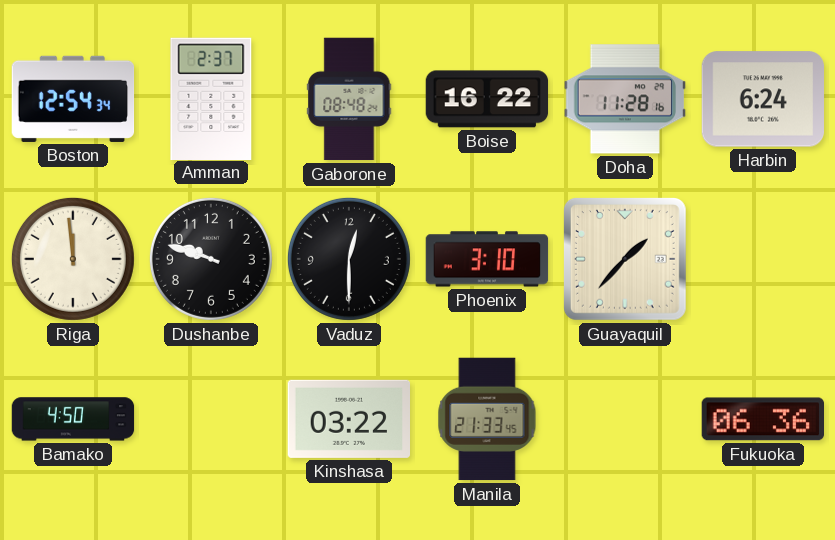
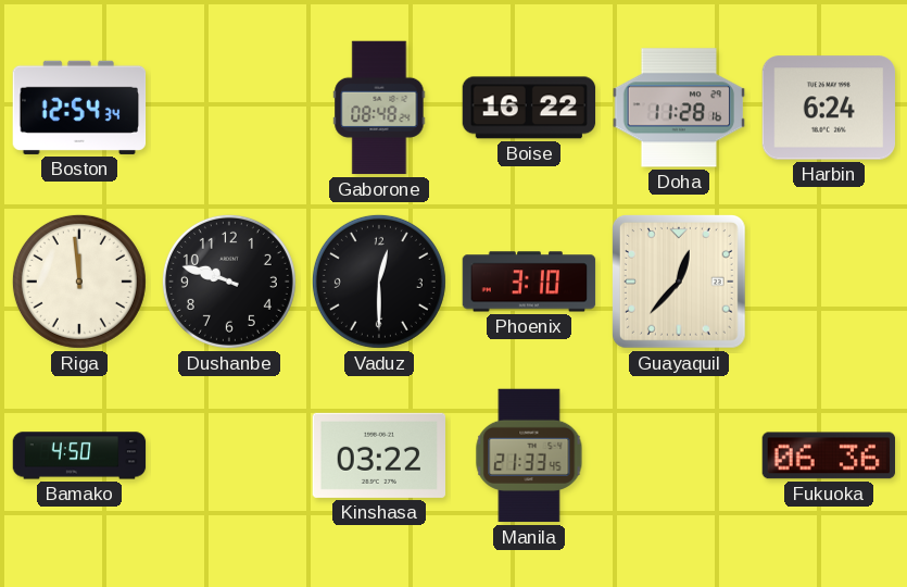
Amman: 2:37 -> none
Guayaquil: 1:37 -> 12:37
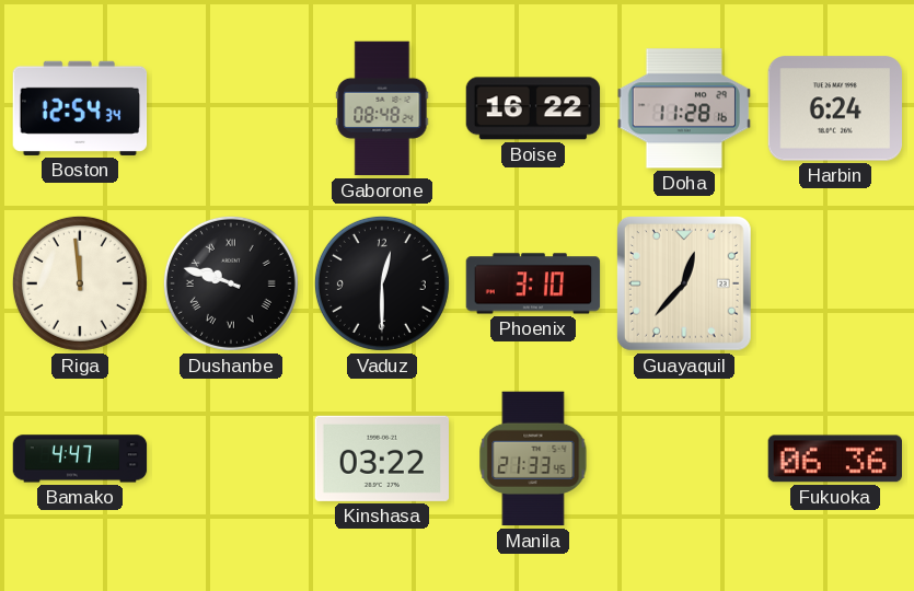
Dushanbe numerals: Arabic -> Roman
Bamako: 4:50 -> 4:47
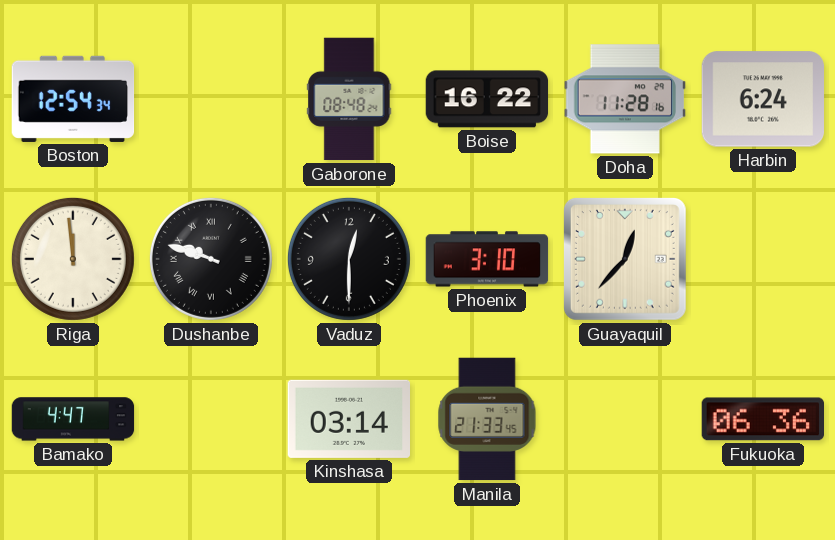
Kinshasa: 03:22 -> 03:14
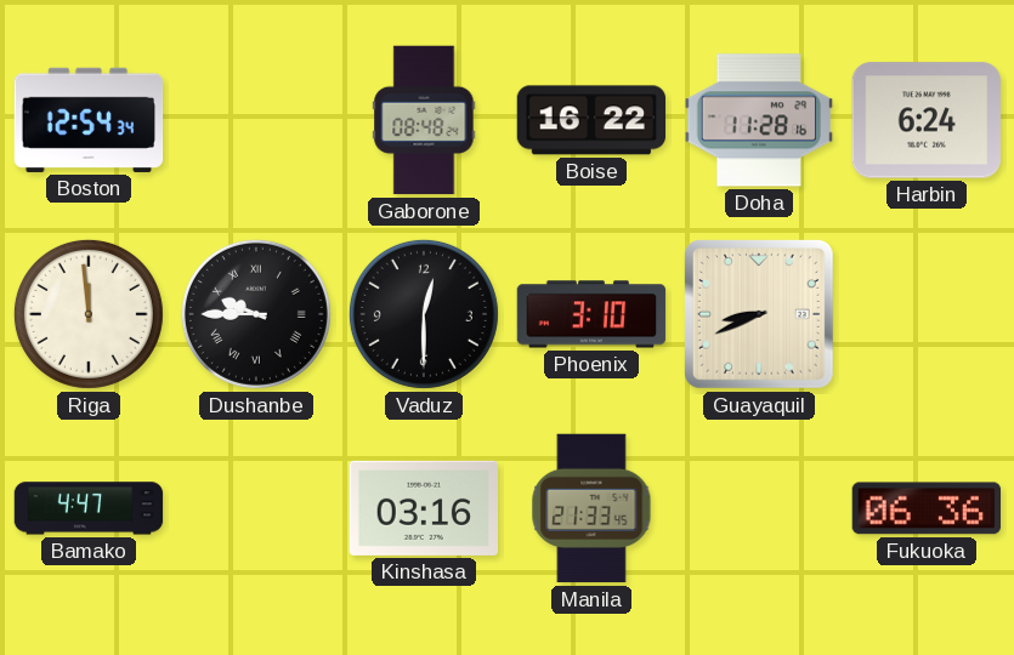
Dushanbe: 9:48 -> 9:45
Guayaquil: 12:37 -> 8:41
Kinshasa: 03:14 -> 03:16
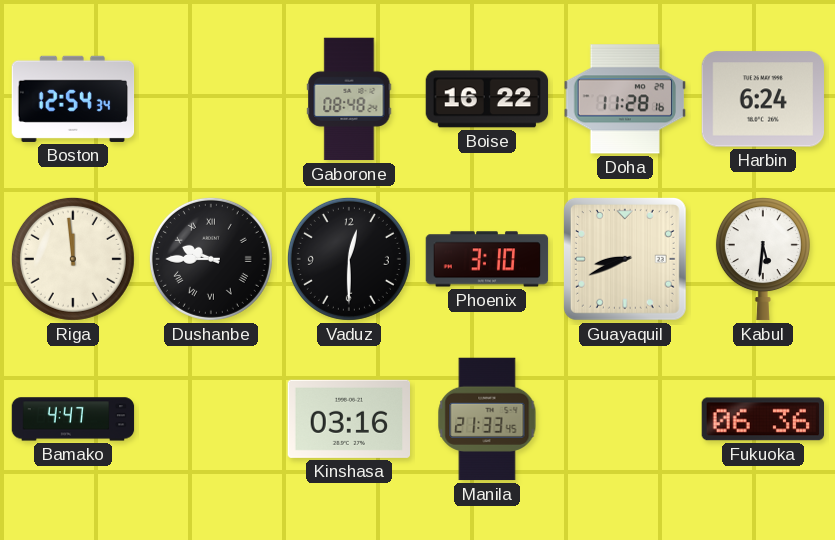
Kabul: none -> 5:31
